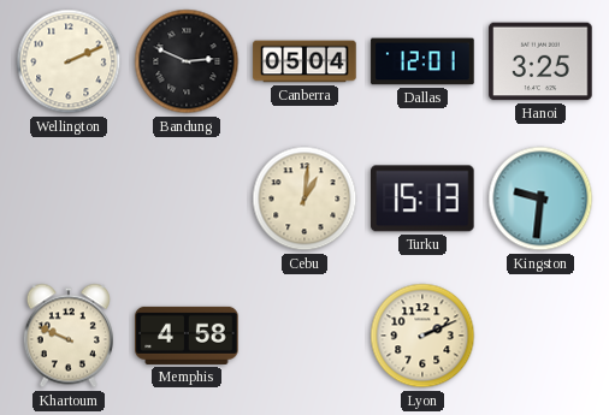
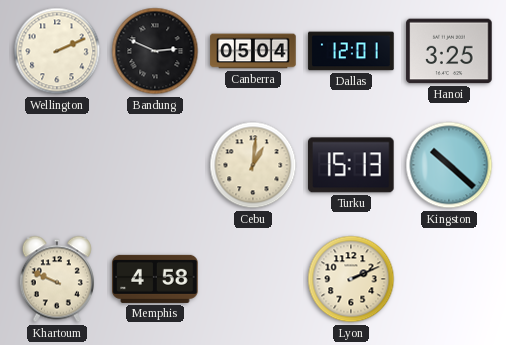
Kingston: 9:31 -> 10:22
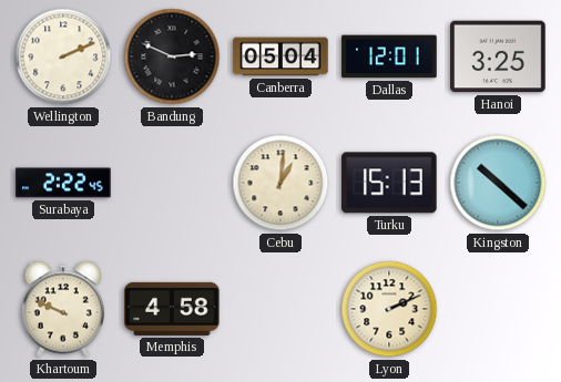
Surabaya: none -> 2:22
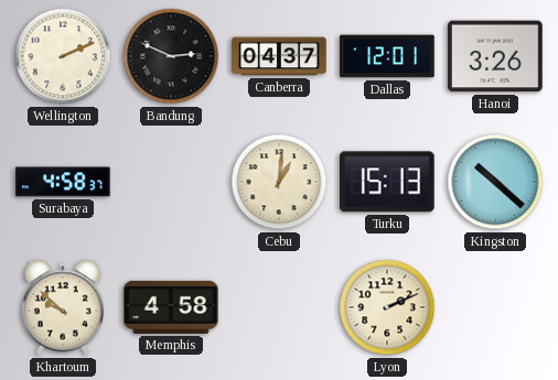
Canberra: 05:04 -> 04:37
Hanoi: 3:25 -> 3:26
Surabaya: 2:22 -> 4:58
Khartoum: 9:49 -> 9:52
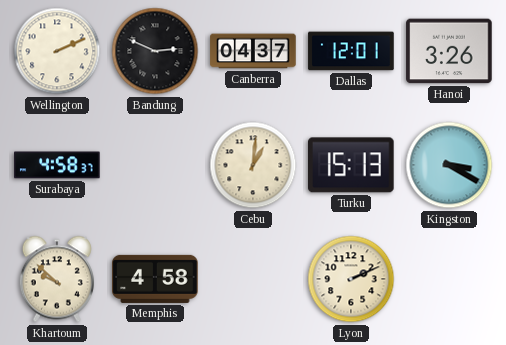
Kingston: 10:22 -> 3:20
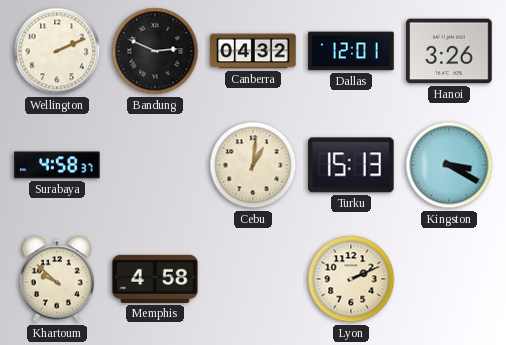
Canberra: 04:37 -> 04:32
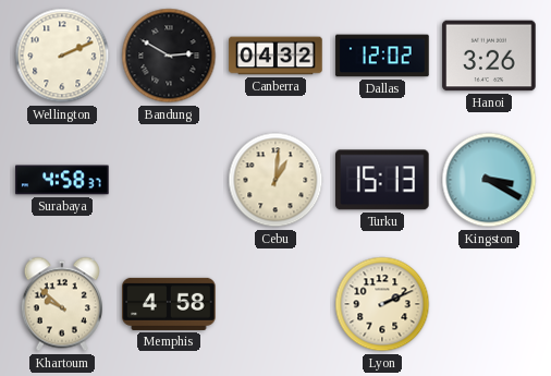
Bandung: 2:49 -> 2:50
Dallas: 12:01 -> 12:02
